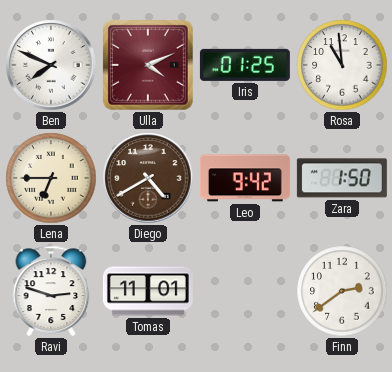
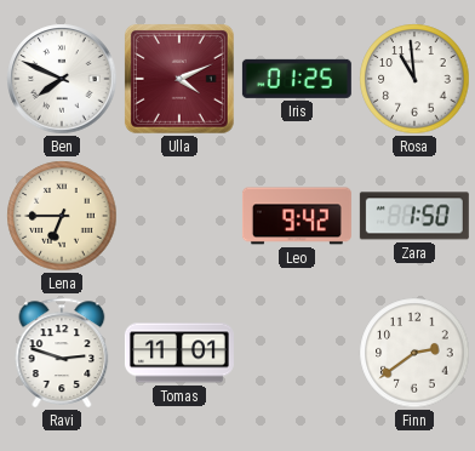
Diego: 4:40 -> none
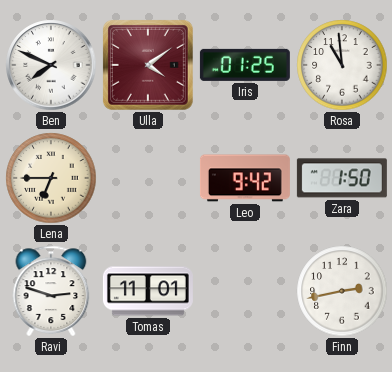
Ulla: 4:11 -> 4:09
Finn: 2:39 -> 2:43
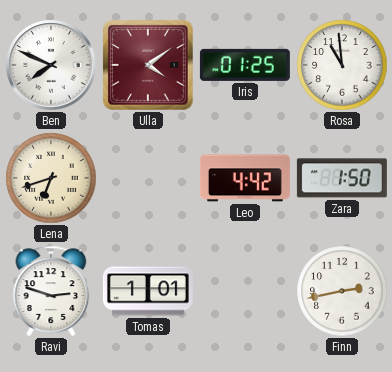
Lena: 6:45 -> 6:42
Leo: 9:42 -> 4:42
Tomas: 11:01 -> 1:01
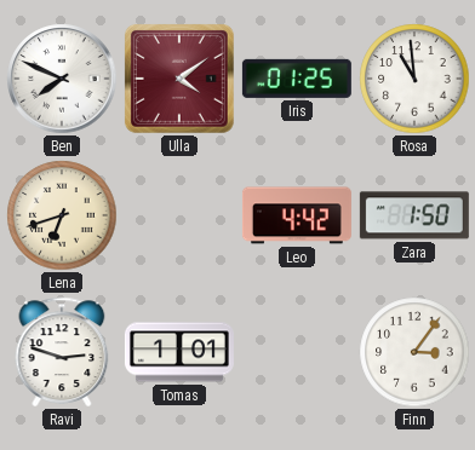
Finn: 2:43 -> 3:06
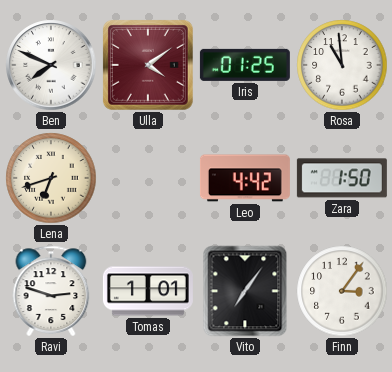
Vito: none -> 7:06
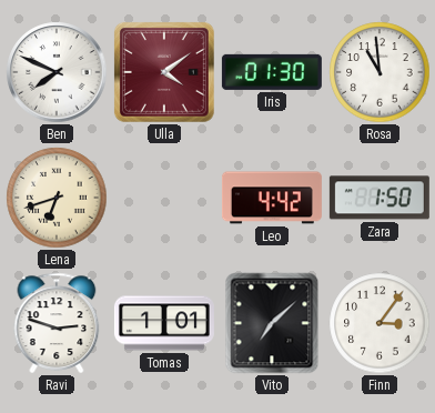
Iris: 01:25 -> 01:30
Vito: 7:06 -> 7:08
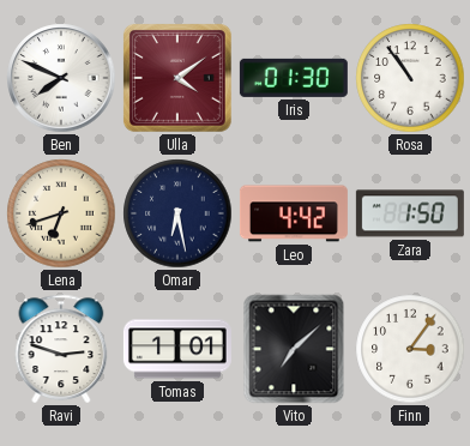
Rosa: 10:59 -> 10:54
Omar: none -> 6:28
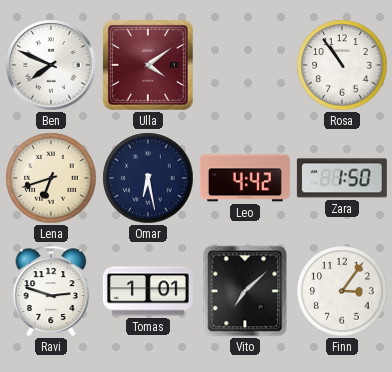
Iris: 01:30 -> none
